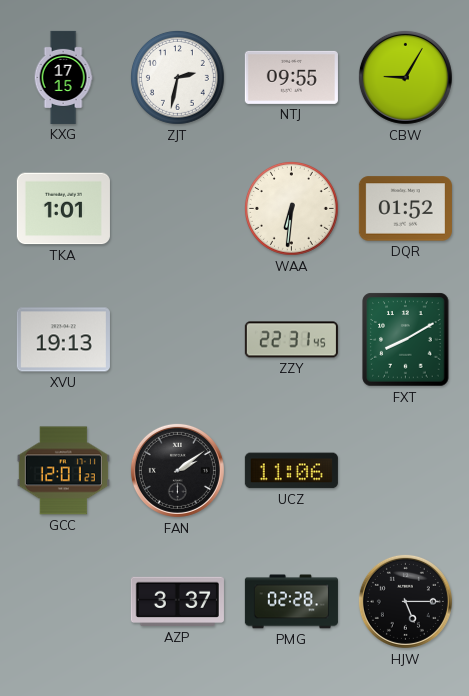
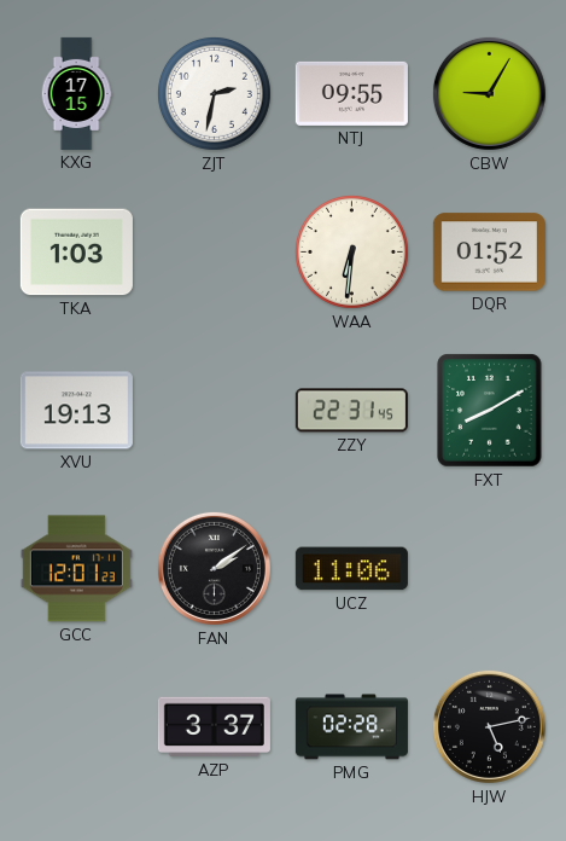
TKA: 1:01 -> 1:03
HJW: 5:15 -> 5:13
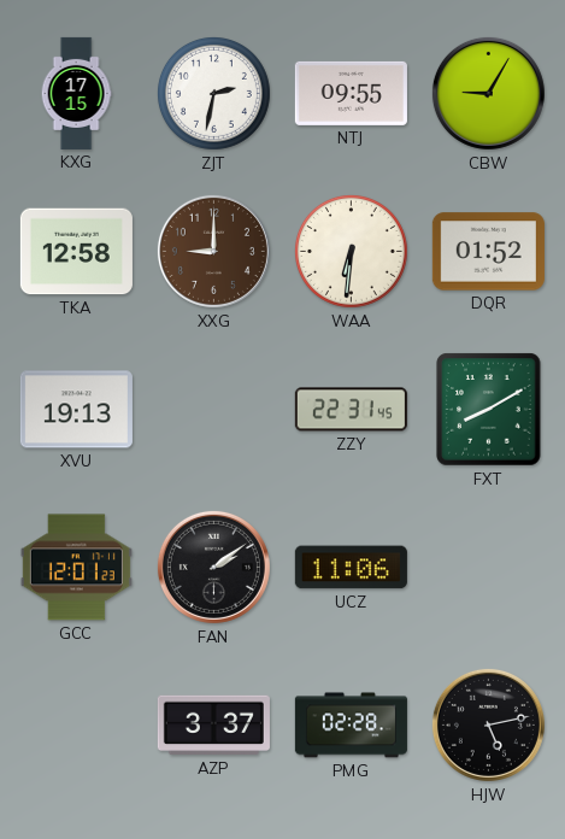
TKA: 1:03 -> 12:58
XXG: none -> 9:00
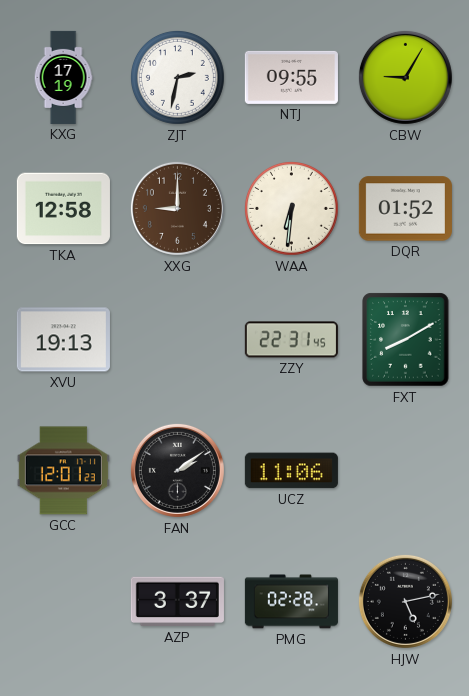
KXG: 17:15 -> 17:19
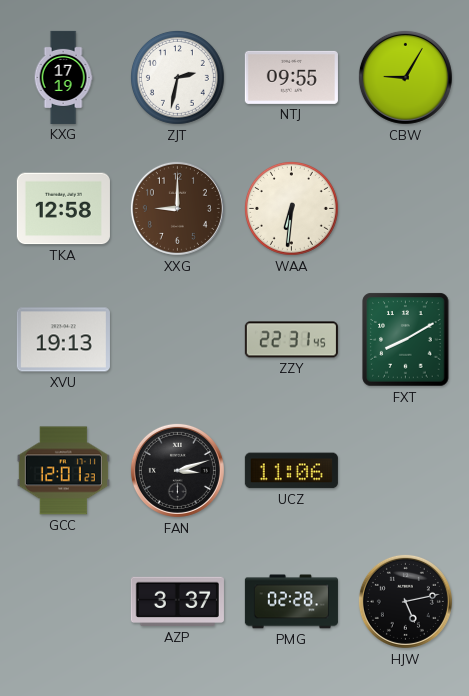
DQR: 01:52 -> none
FAN: 2:09 -> 3:12
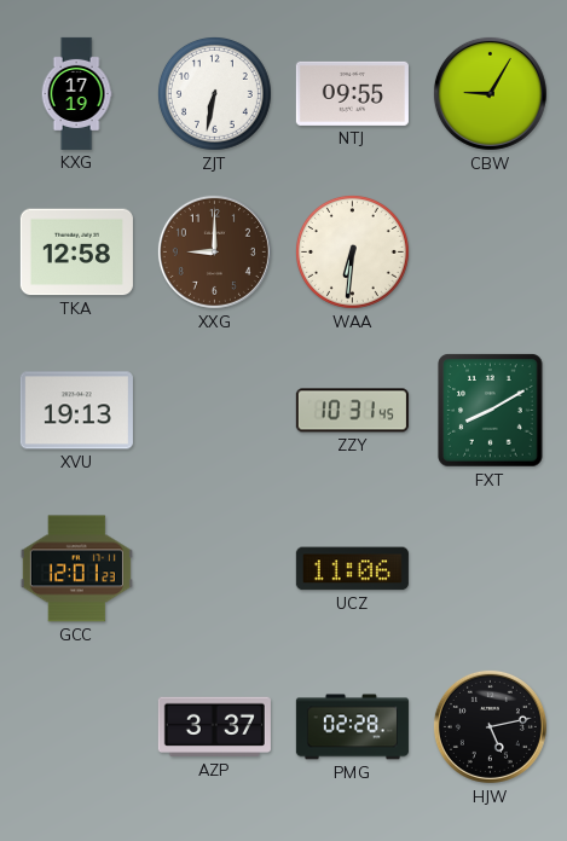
ZJT: 2:32 -> 6:32
ZZY: 22:31 -> 10:31
FAN: 3:12 -> none
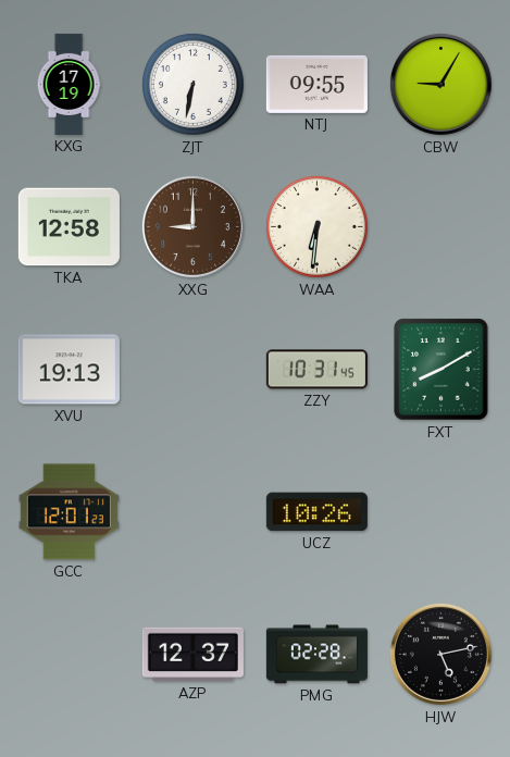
UCZ: 11:06 -> 10:26
AZP: 3:37 -> 12:37
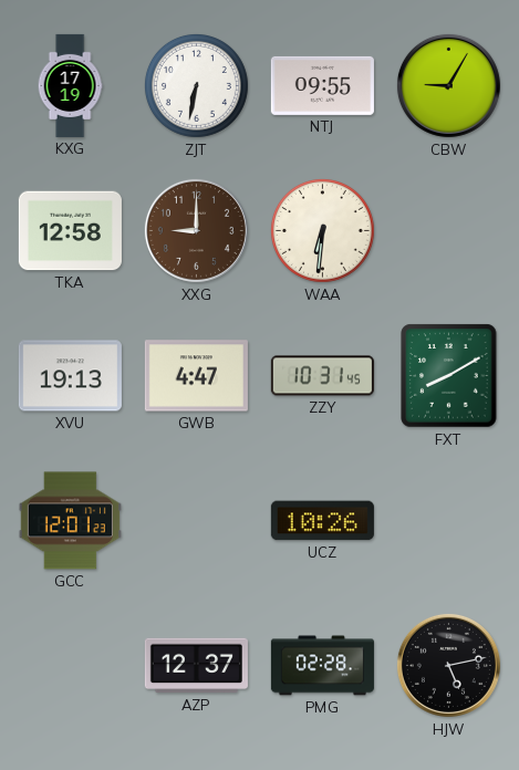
GWB: none -> 4:47
